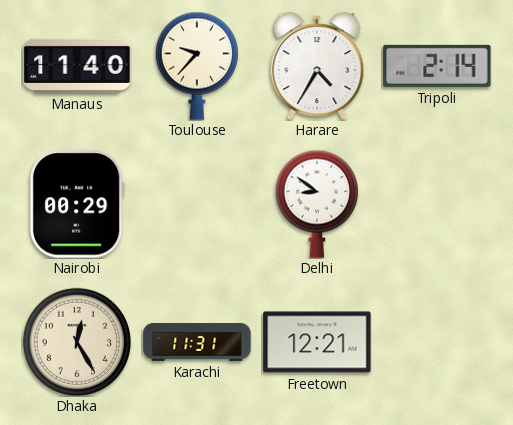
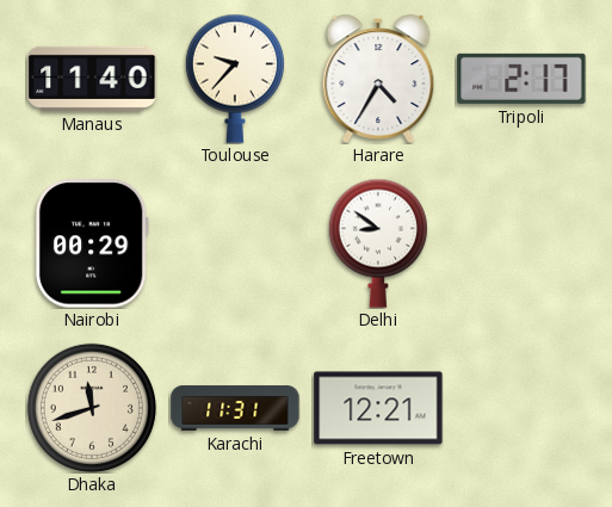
Tripoli: 2:14 -> 2:17
Dhaka: 12:25 -> 11:42
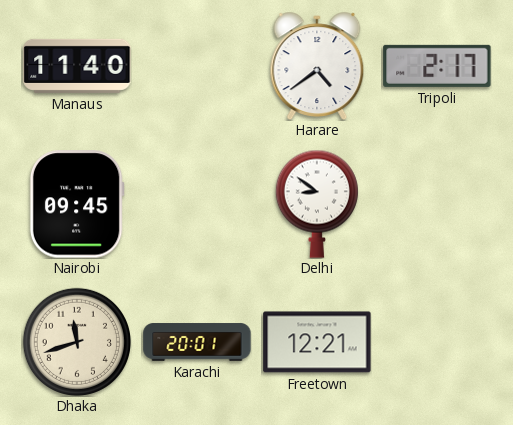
Toulouse: 9:37 -> none
Harare: 4:35 -> 4:39
Nairobi: 00:29 -> 09:45
Karachi: 11:31 -> 20:01
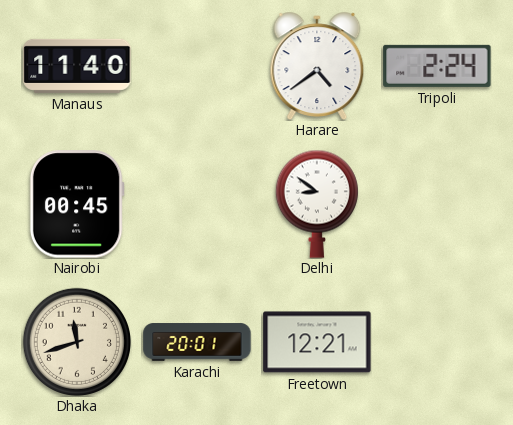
Tripoli: 2:17 -> 2:24
Nairobi: 09:45 -> 00:45
